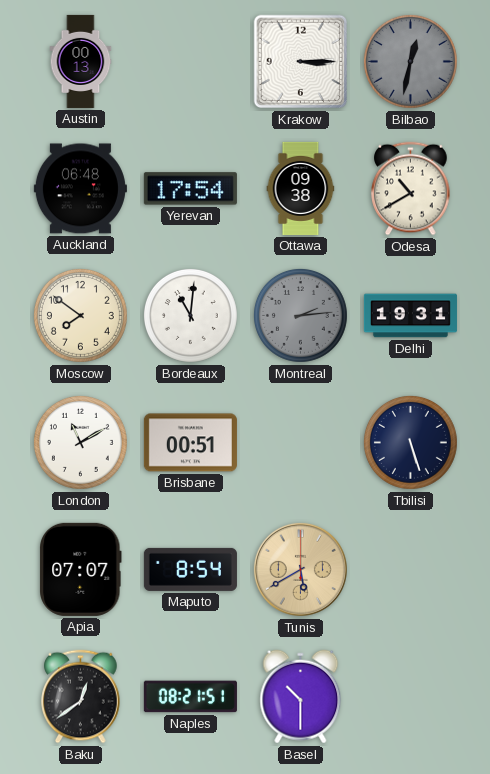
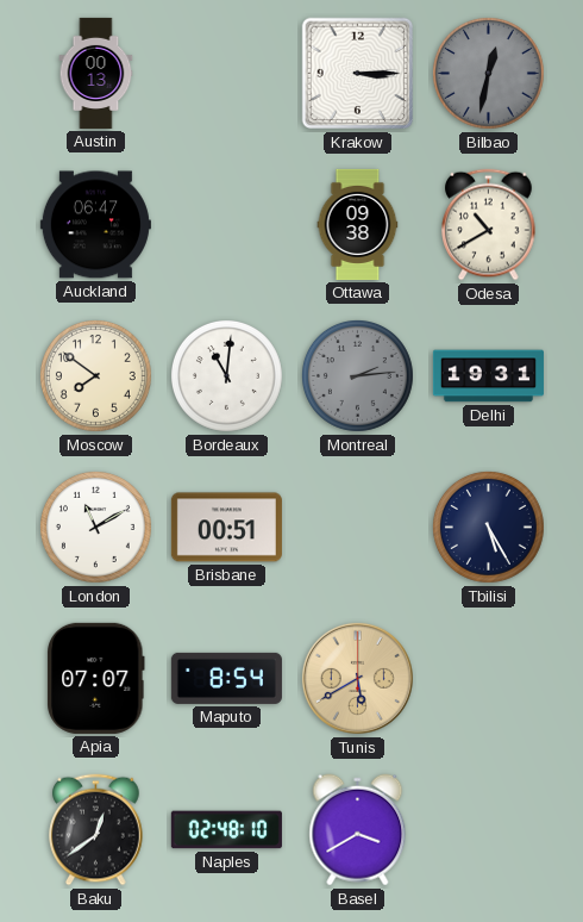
Auckland: 06:48 -> 06:47
Yerevan: 17:54 -> none
Tbilisi: 5:27 -> 5:25
Naples: 08:21 -> 02:48
Basel: 10:30 -> 3:40
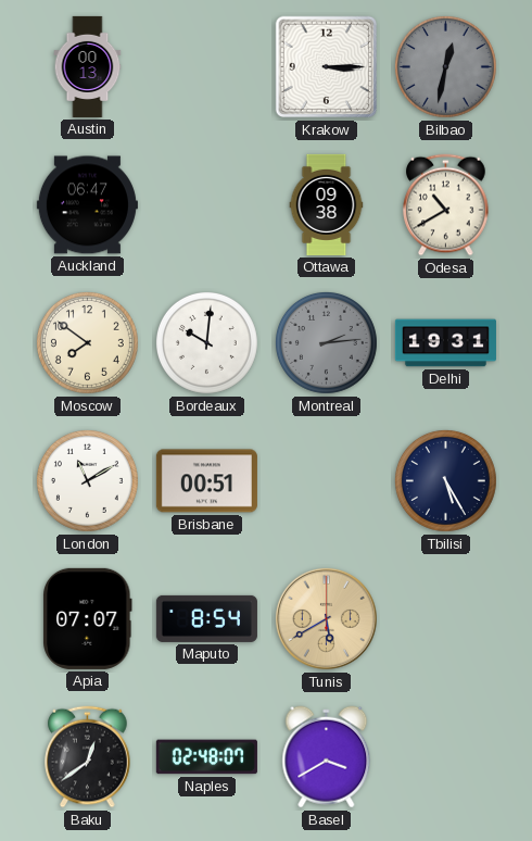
Bordeaux: 11:01 -> 10:01
Naples: 02:48:10 -> 02:48:07
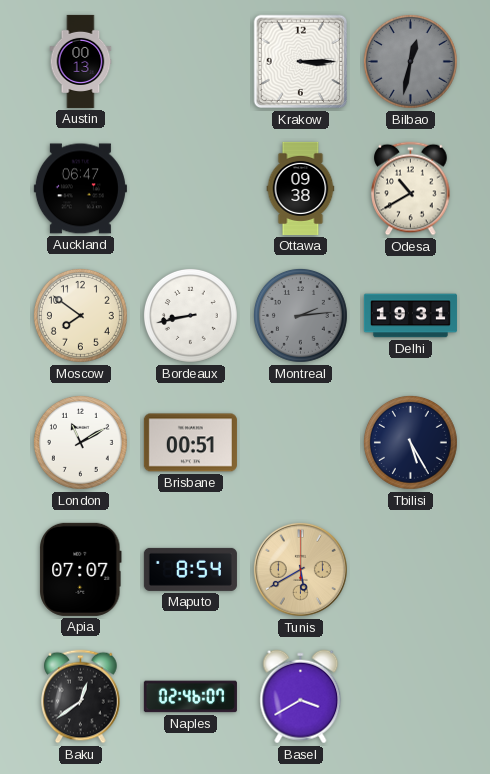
Bordeaux: 10:01 -> 8:43
Naples: 02:48 -> 02:46
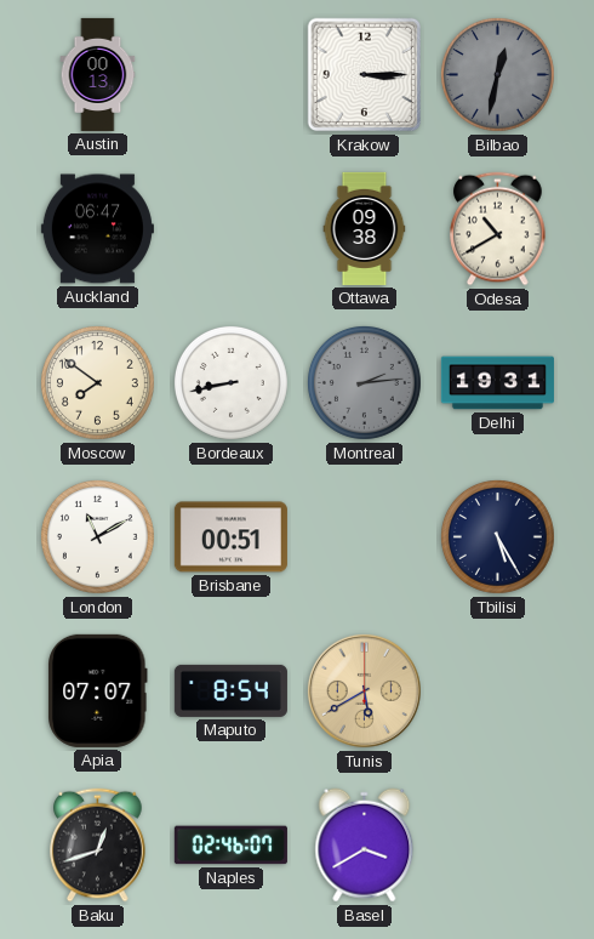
Baku: 12:39 -> 12:42
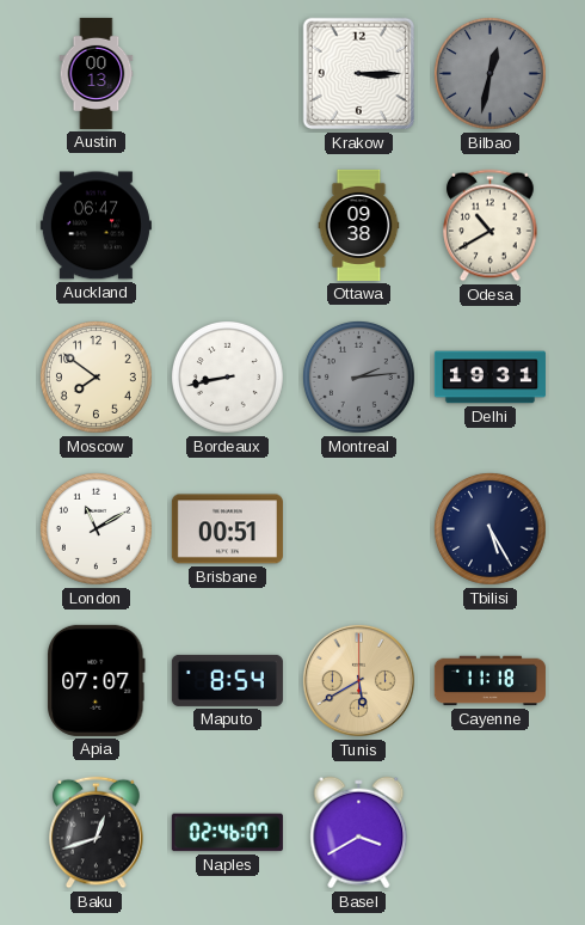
Cayenne: none -> 11:18
